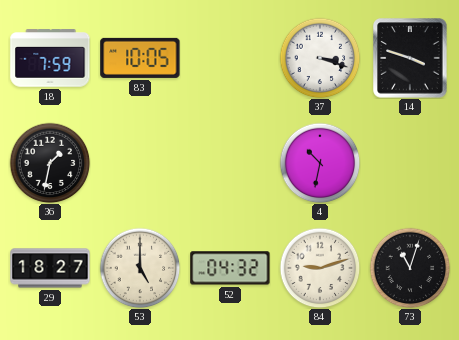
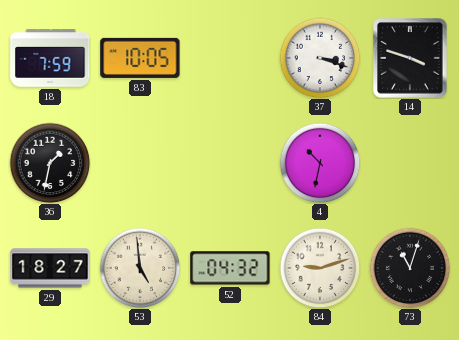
53: 5:00 -> 4:59
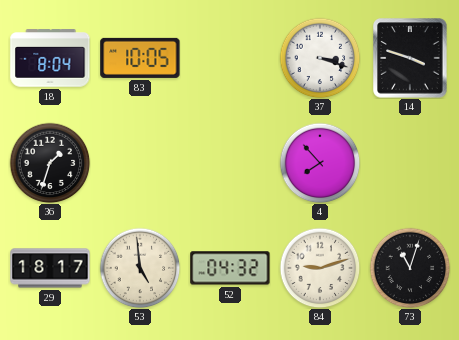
18: 7:59 -> 8:04
36: 1:32 -> 1:33
4: 10:32 -> 7:53
29: 18:27 -> 18:17
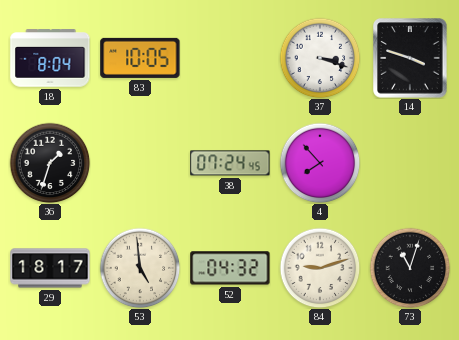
38: none -> 07:24
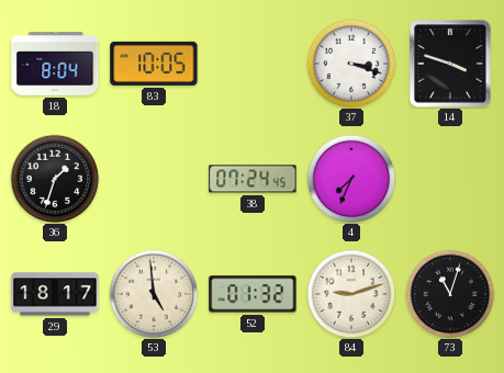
4: 7:53 -> 7:34
52: 04:32 -> 01:32
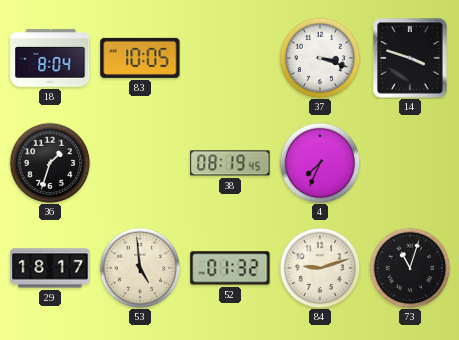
38: 07:24 -> 08:19
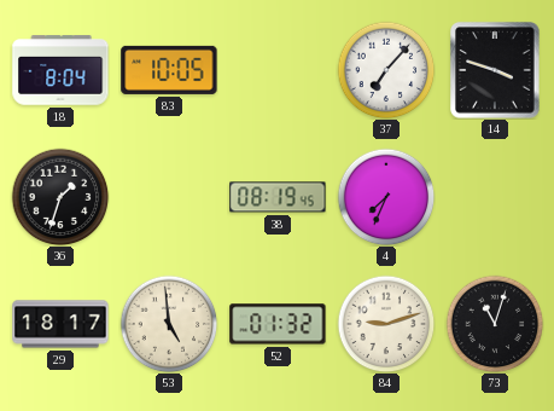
37: 3:18 -> 7:07
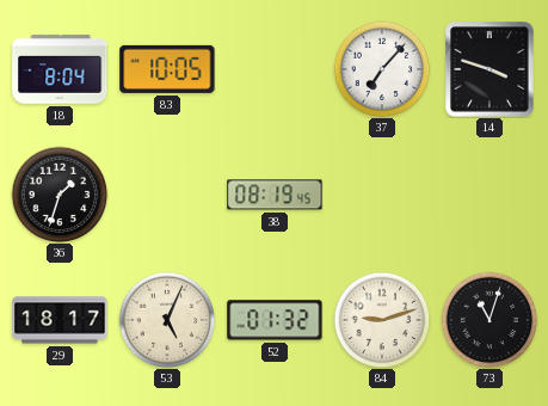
4: 7:34 -> none
53: 4:59 -> 5:04
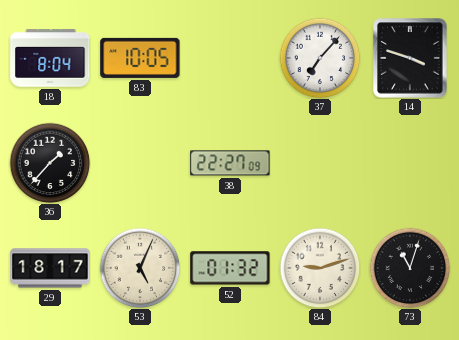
36: 1:33 -> 1:37
38: 08:19 -> 22:27
